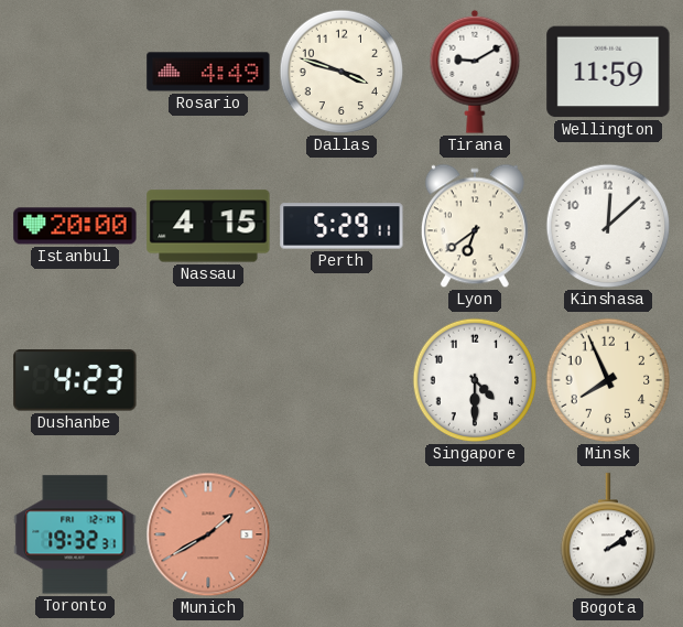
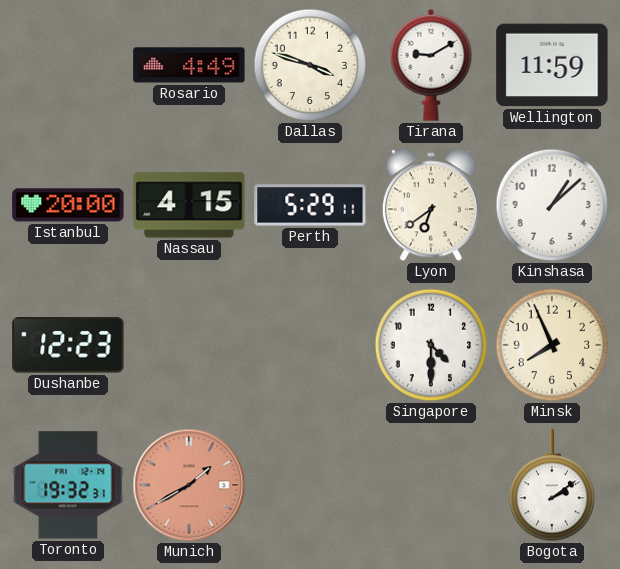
Kinshasa: 12:08 -> 1:08
Dushanbe: 4:23 -> 12:23
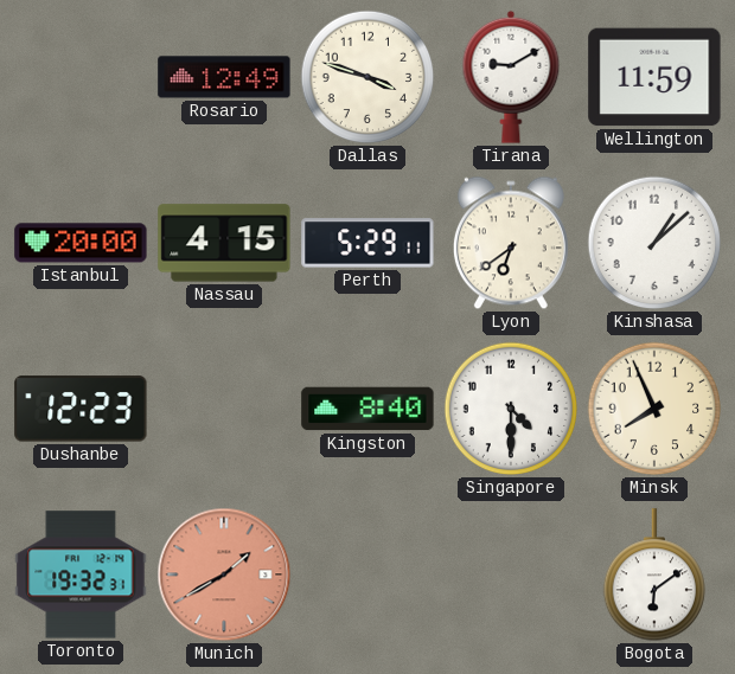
Rosario: 4:49 -> 12:49
Kingston: none -> 8:40
Bogota: 2:09 -> 6:09
